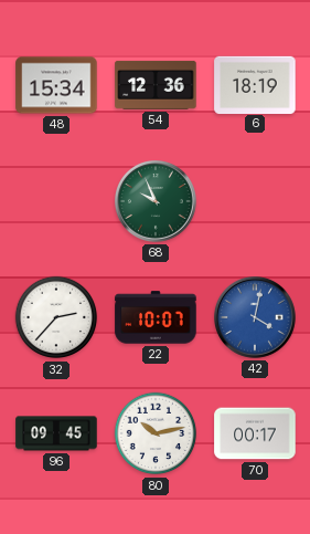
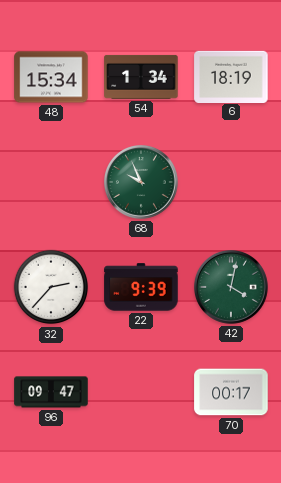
54: 12:36 -> 1:34
22: 10:07 -> 9:39
42 dial: blue -> green
96: 09:45 -> 09:47
80: 10:13 -> none
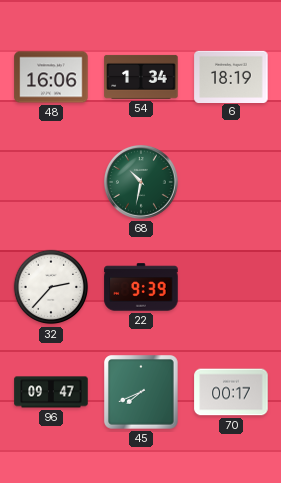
48: 15:34 -> 16:06
68: 9:56 -> 10:32
42: 4:02 -> none
45: none -> 7:41
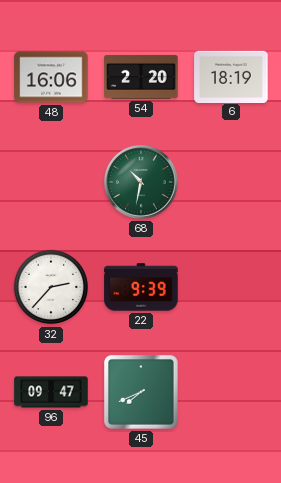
54: 1:34 -> 2:20
70: 00:17 -> none
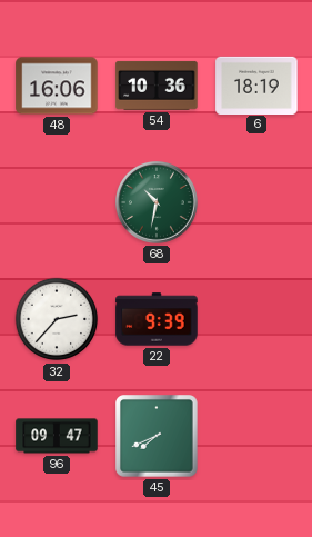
54: 2:20 -> 10:36
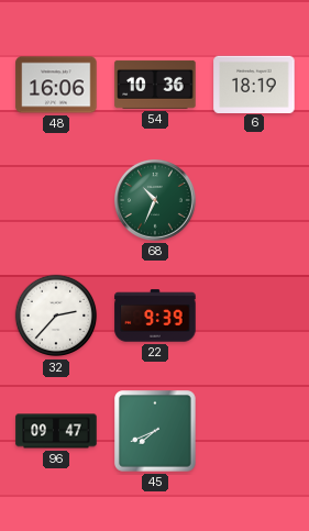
68: 10:32 -> 10:34
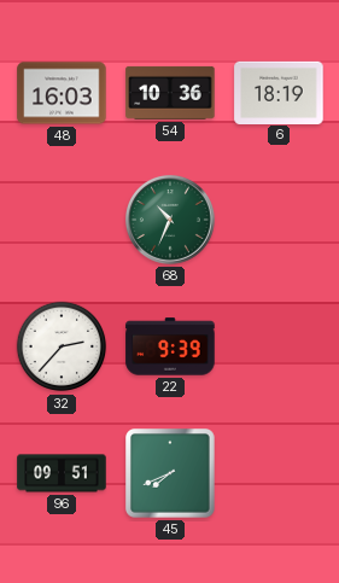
48: 16:06 -> 16:03
96: 09:47 -> 09:51
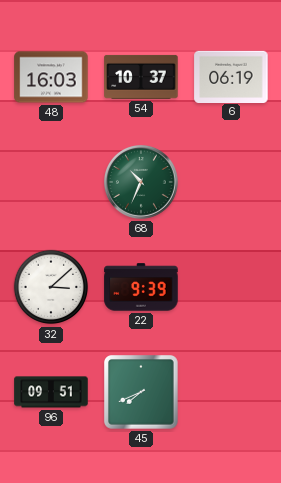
54: 10:36 -> 10:37
6: 18:19 -> 06:19
32: 2:37 -> 3:08
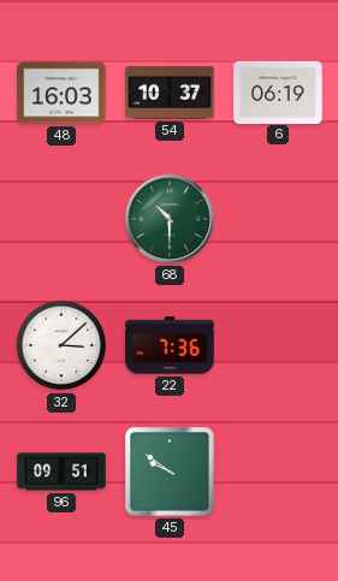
68: 10:34 -> 10:30
22: 9:39 -> 7:36
45: 7:41 -> 9:51
